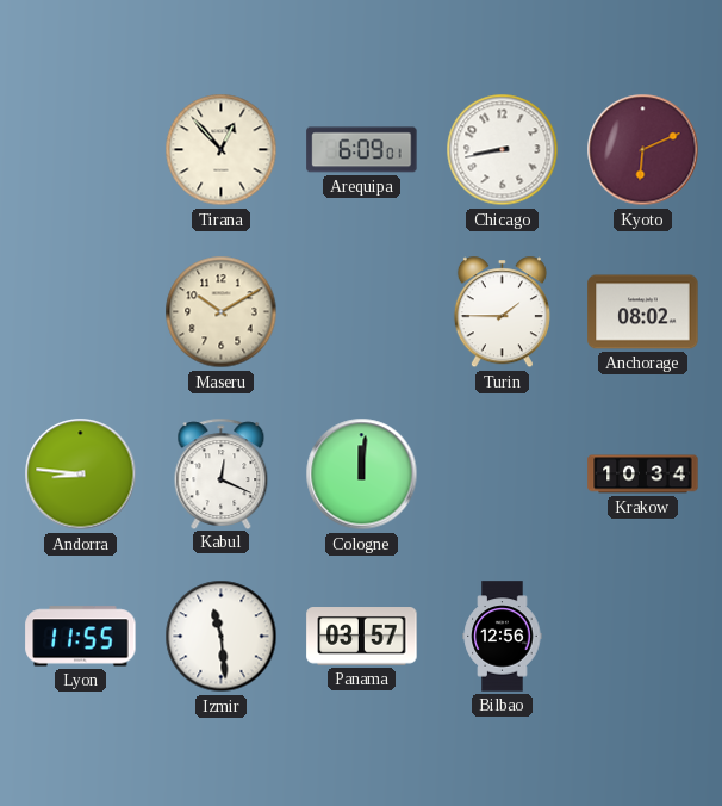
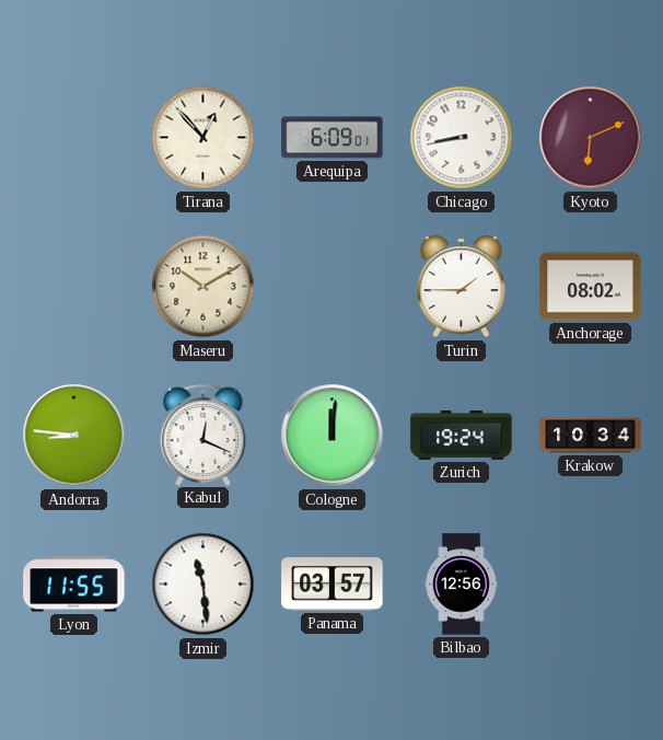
Zurich: none -> 19:24
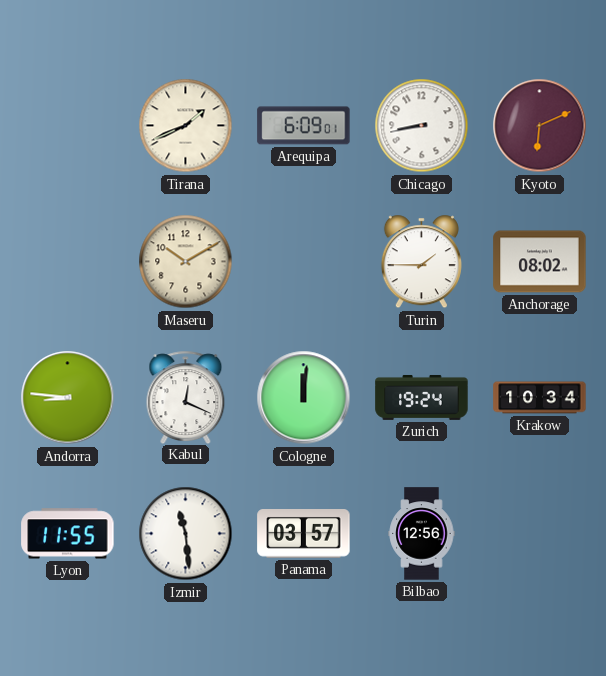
Tirana: 12:53 -> 1:41
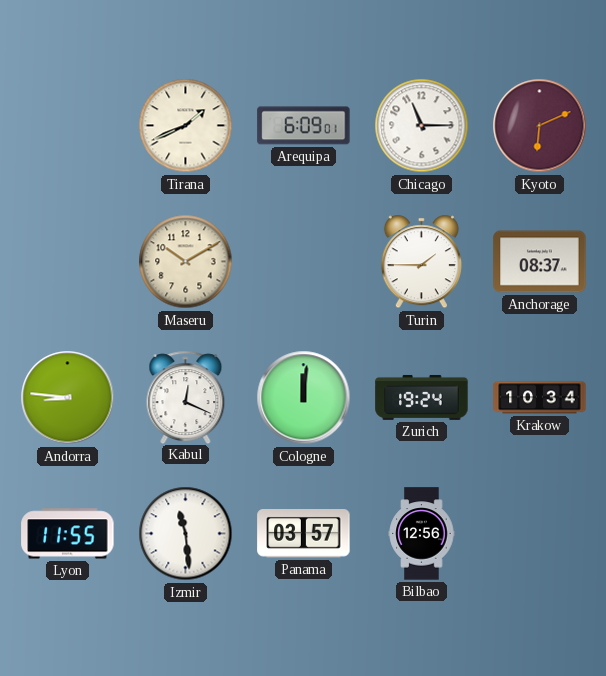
Chicago: 8:43 -> 11:15
Anchorage: 08:02 -> 08:37
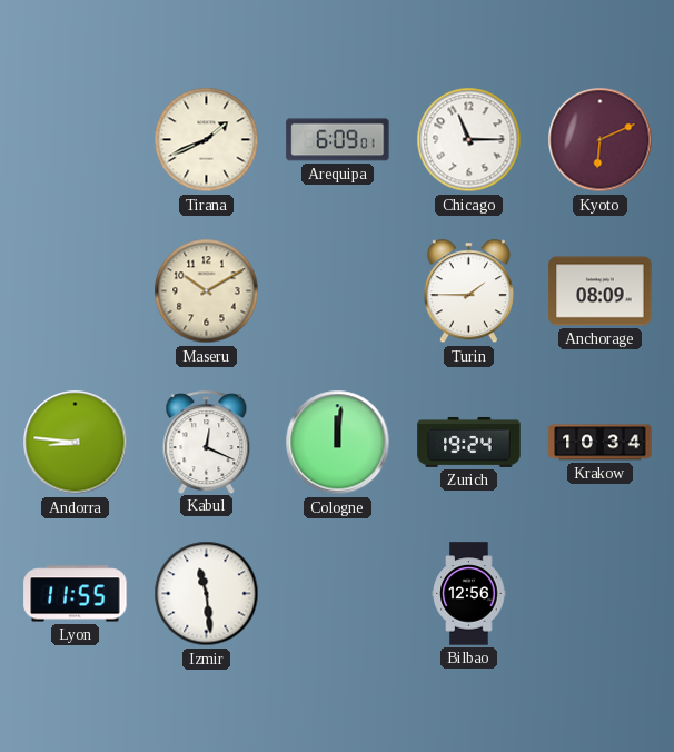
Anchorage: 08:37 -> 08:09
Panama: 03:57 -> none
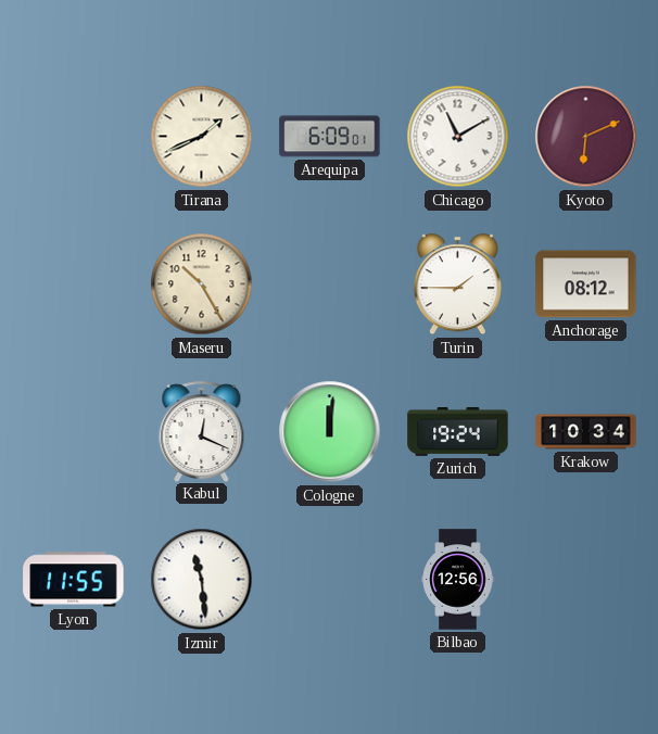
Chicago: 11:15 -> 11:10
Maseru: 10:10 -> 10:25
Anchorage: 08:09 -> 08:12
Andorra: 8:46 -> none
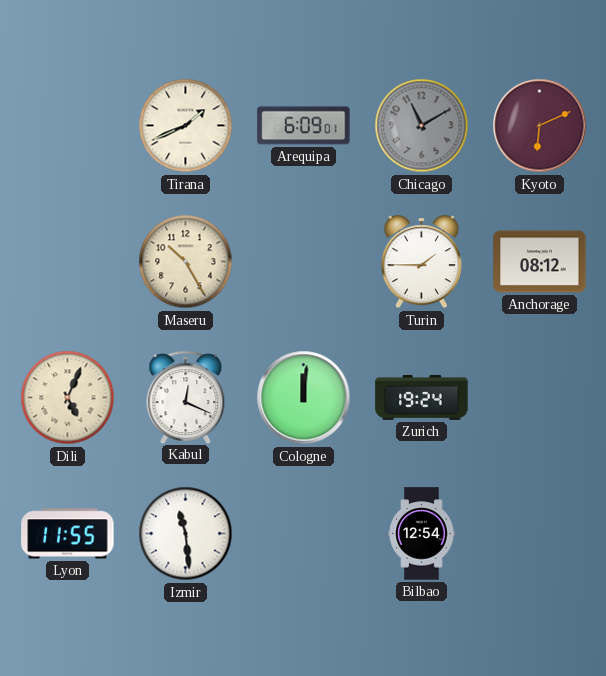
Chicago dial: white -> grey
Dili: none -> 5:04
Krakow: 10:34 -> none
Bilbao: 12:56 -> 12:54
